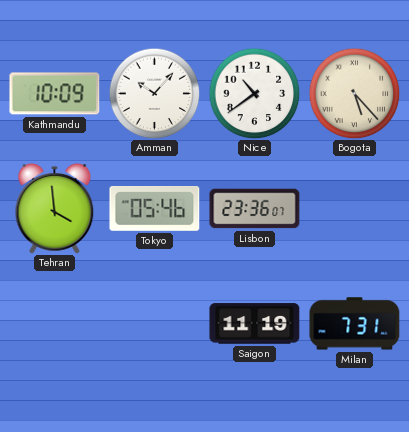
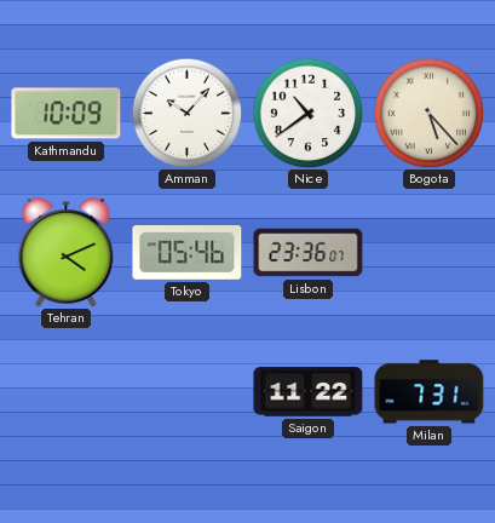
Tehran: 3:59 -> 4:11
Saigon: 11:19 -> 11:22
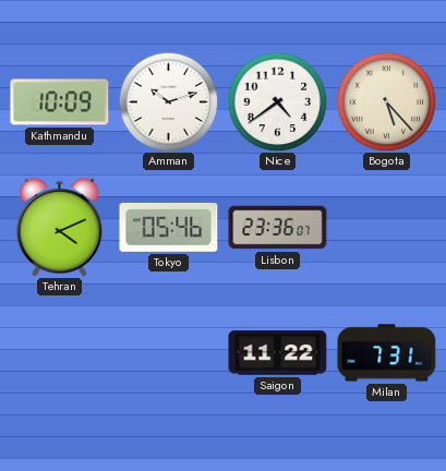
Amman: 10:07 -> 10:12
Nice: 10:39 -> 4:39
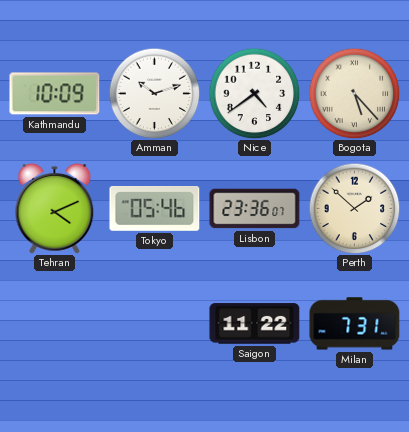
Perth: none -> 1:52
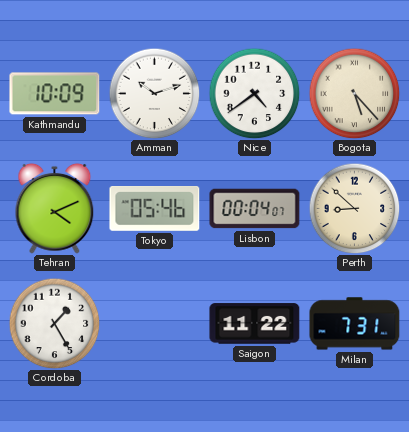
Lisbon: 23:36 -> 00:04
Perth: 1:52 -> 8:52
Cordoba: none -> 1:25
